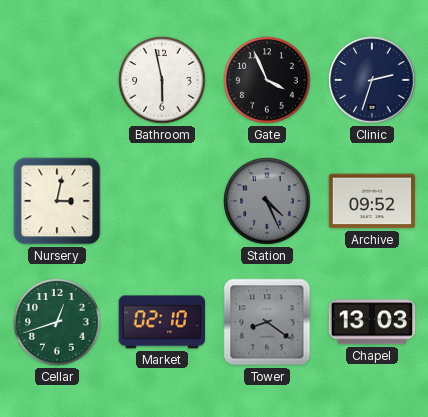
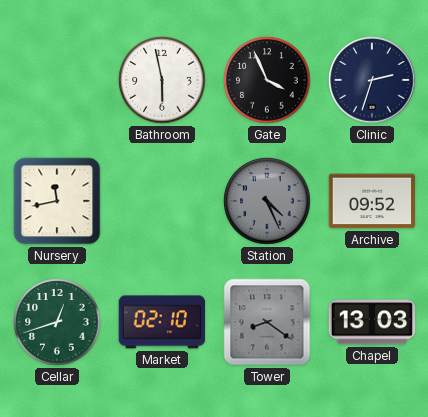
Nursery: 3:02 -> 11:43
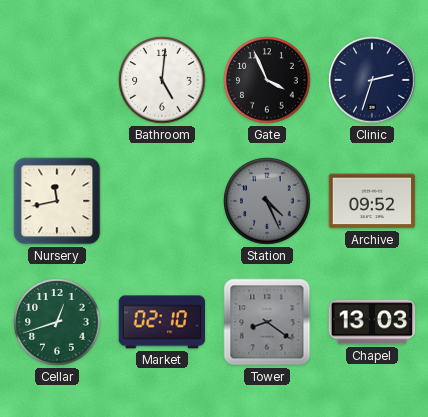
Bathroom: 5:58 -> 5:01
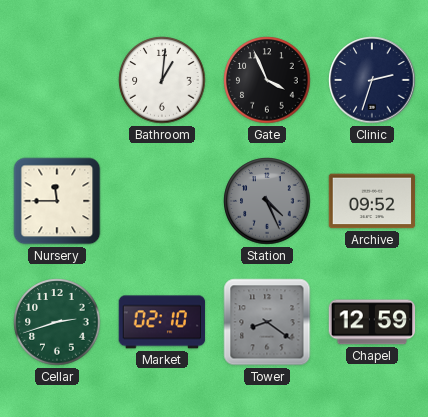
Bathroom: 5:01 -> 1:01
Nursery: 11:43 -> 11:45
Cellar: 12:42 -> 2:42
Chapel: 13:03 -> 12:59
